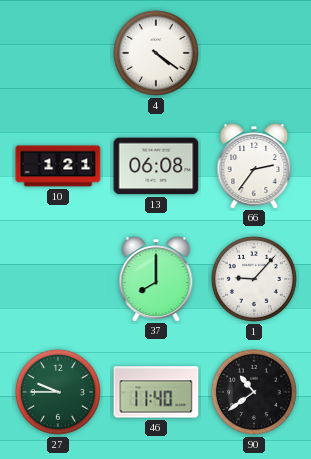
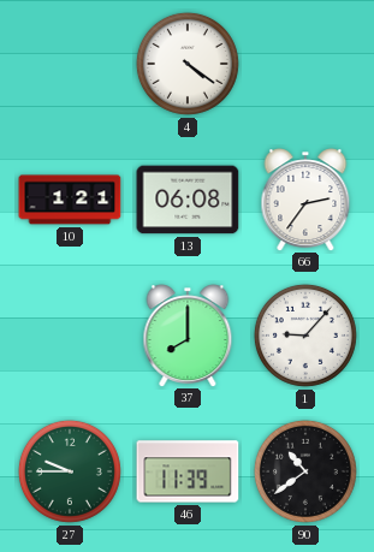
46: 11:40 -> 11:39
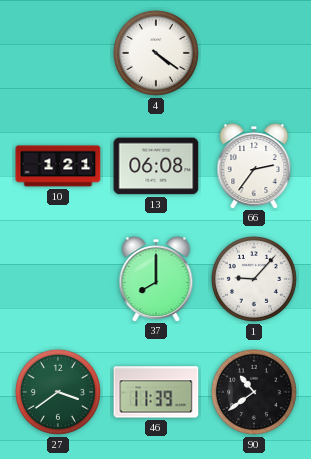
27: 9:45 -> 3:39
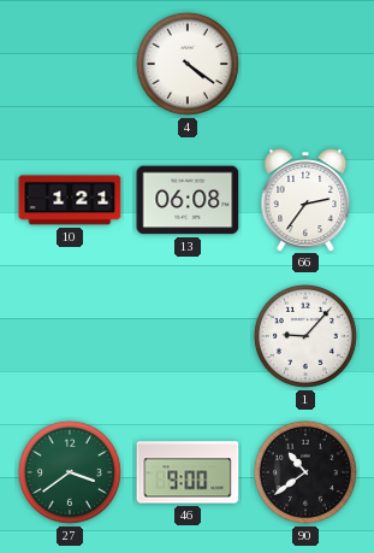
37: 8:00 -> none
46: 11:39 -> 9:00
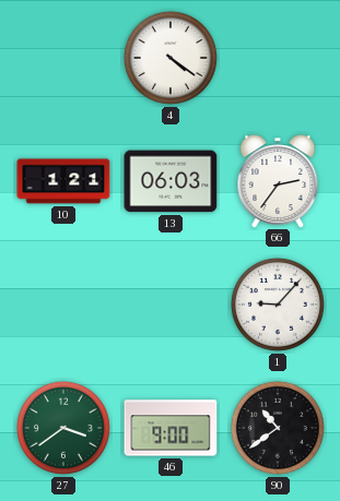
13: 06:08 -> 06:03
